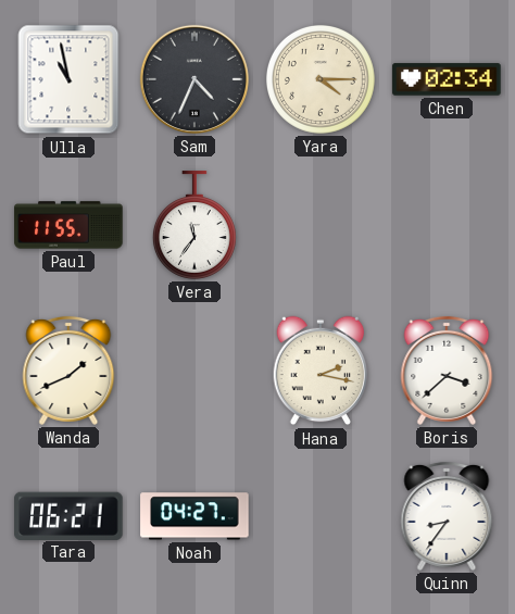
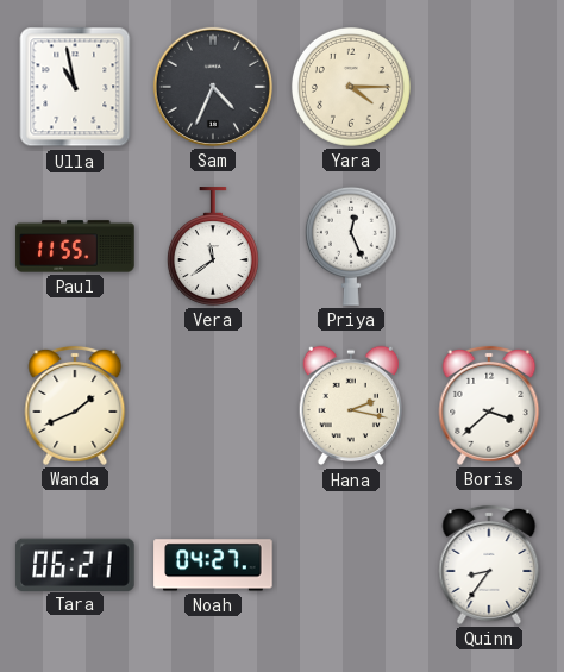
Chen: 02:34 -> none
Vera: 11:36 -> 11:39
Priya: none -> 12:26
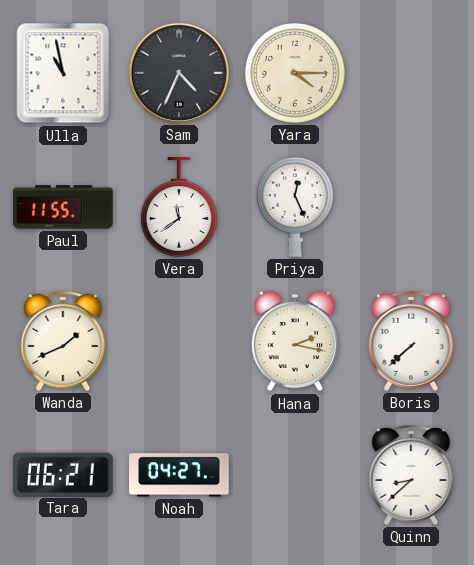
Boris: 3:38 -> 7:38
Quinn: 8:36 -> 8:38
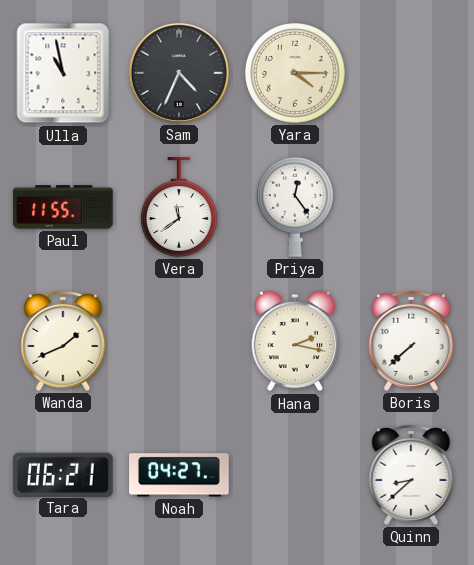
Priya: 12:26 -> 12:24
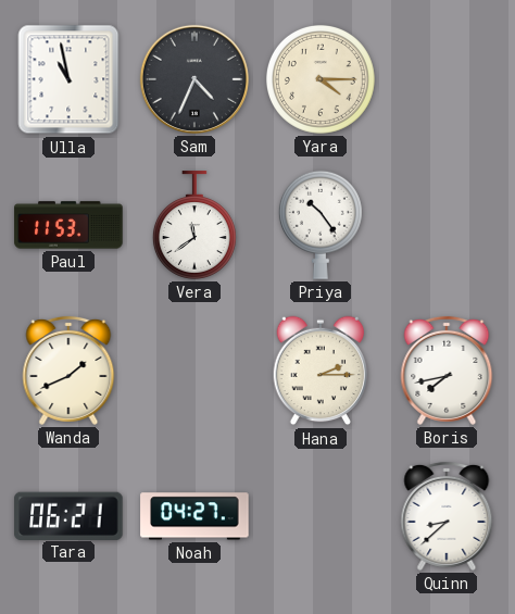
Paul: 11:55 -> 11:53
Priya: 12:24 -> 10:24
Hana: 2:17 -> 2:15
Boris: 7:38 -> 7:43
